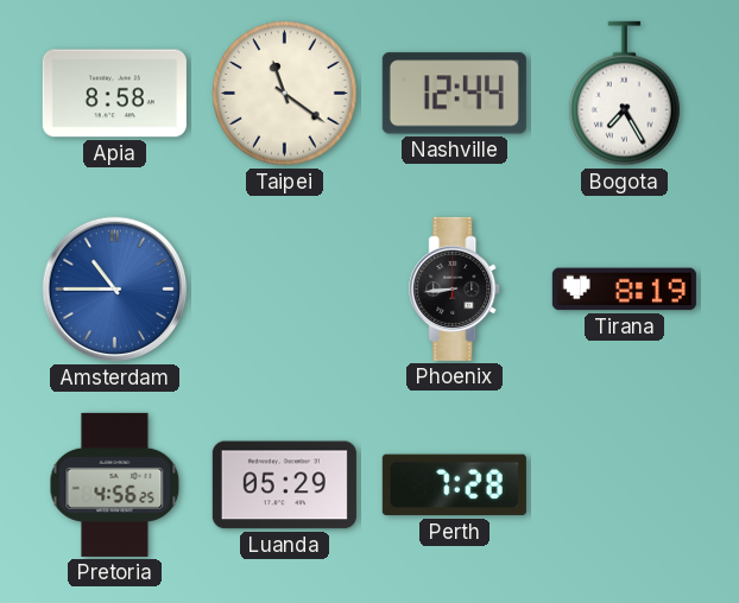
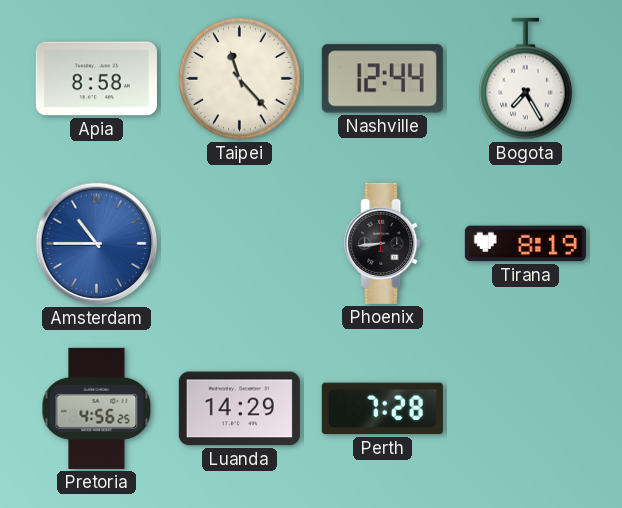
Taipei: 11:21 -> 11:23
Luanda: 05:29 -> 14:29
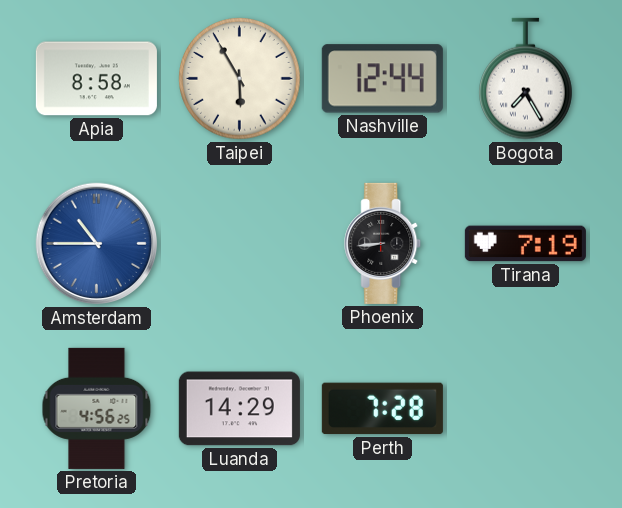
Taipei: 11:23 -> 5:55
Tirana: 8:19 -> 7:19
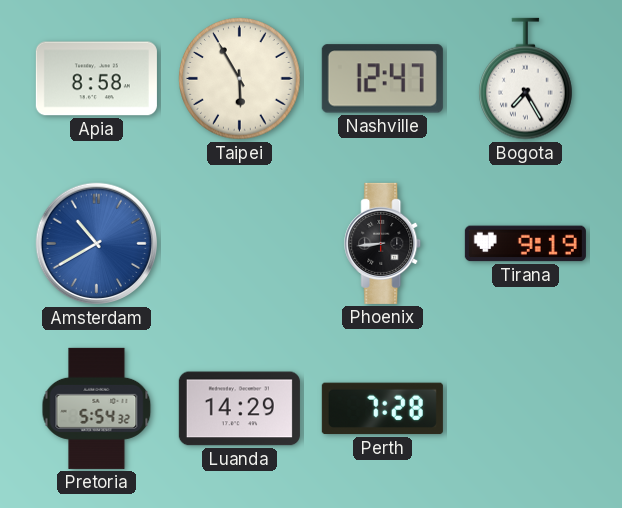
Nashville: 12:44 -> 12:47
Amsterdam: 10:45 -> 10:40
Tirana: 7:19 -> 9:19
Pretoria: 4:56 -> 5:54
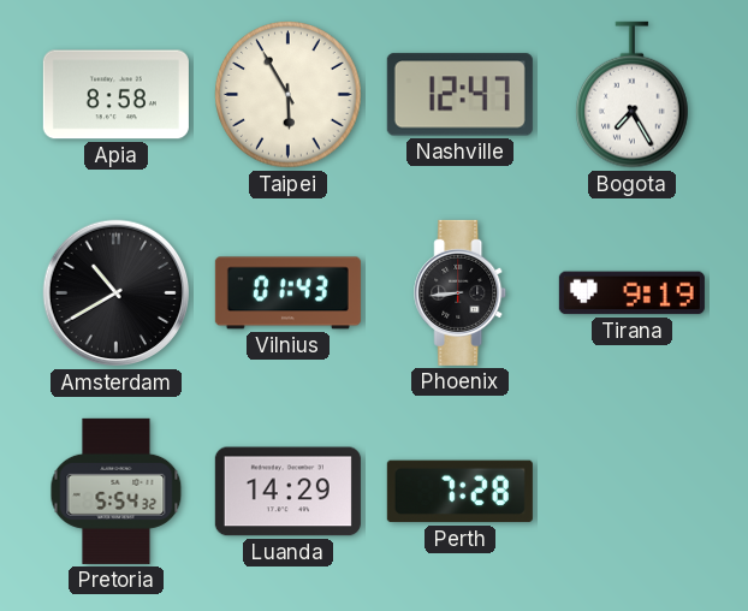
Amsterdam dial: blue -> black
Vilnius: none -> 01:43
